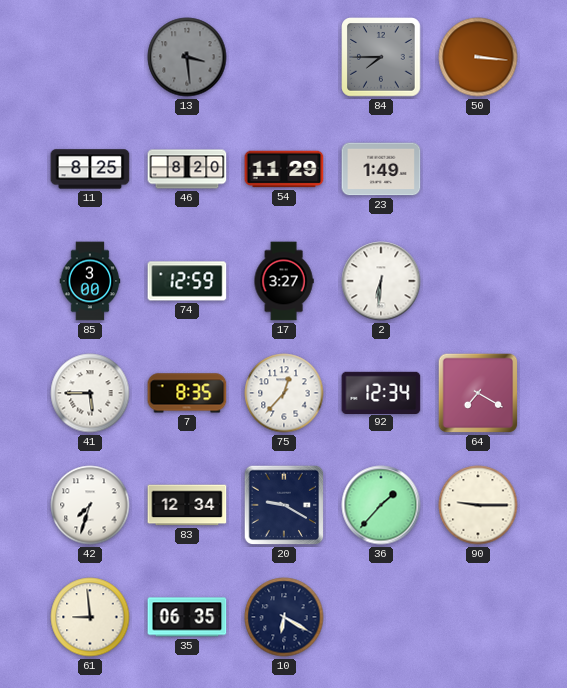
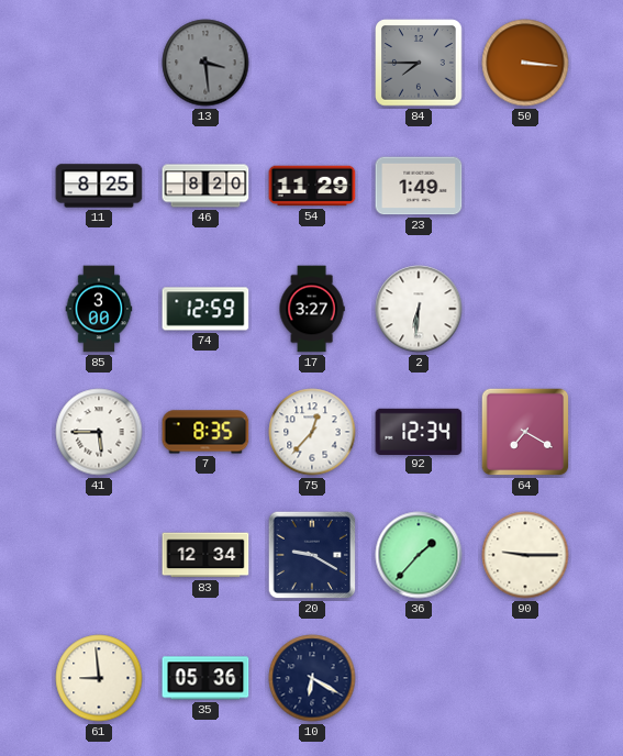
42: 7:33 -> none
35: 06:35 -> 05:36
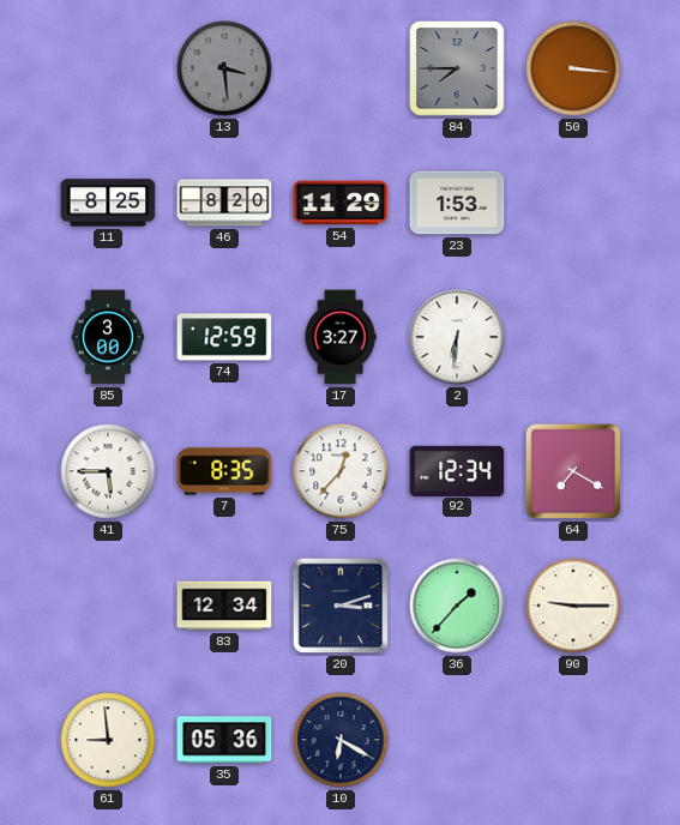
23: 1:49 -> 1:53
20: 9:20 -> 3:12
